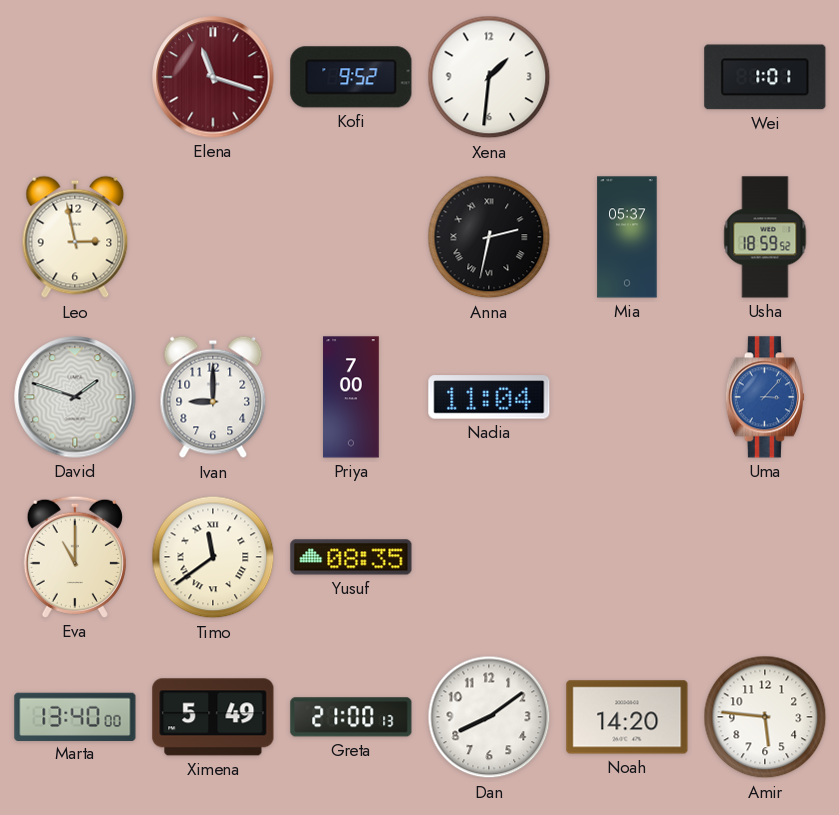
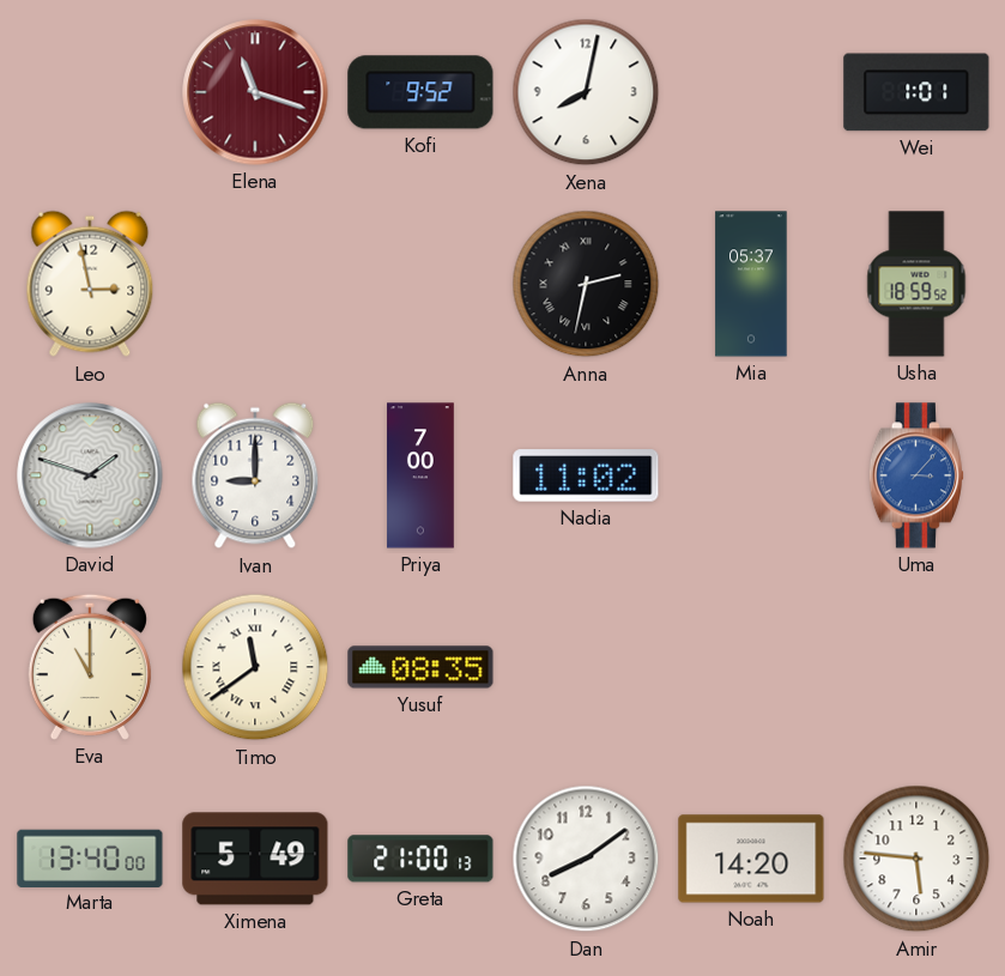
Xena: 1:31 -> 8:02
Nadia: 11:04 -> 11:02
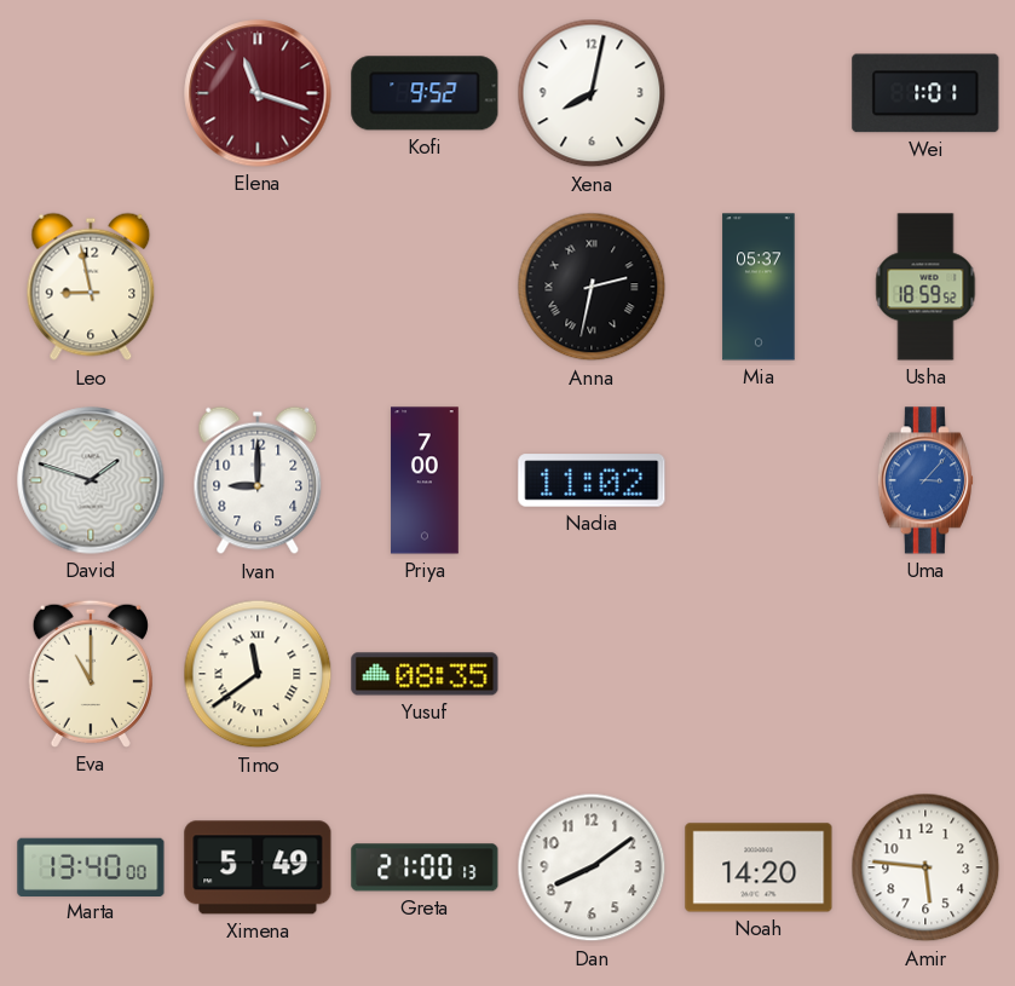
Leo: 2:58 -> 8:58
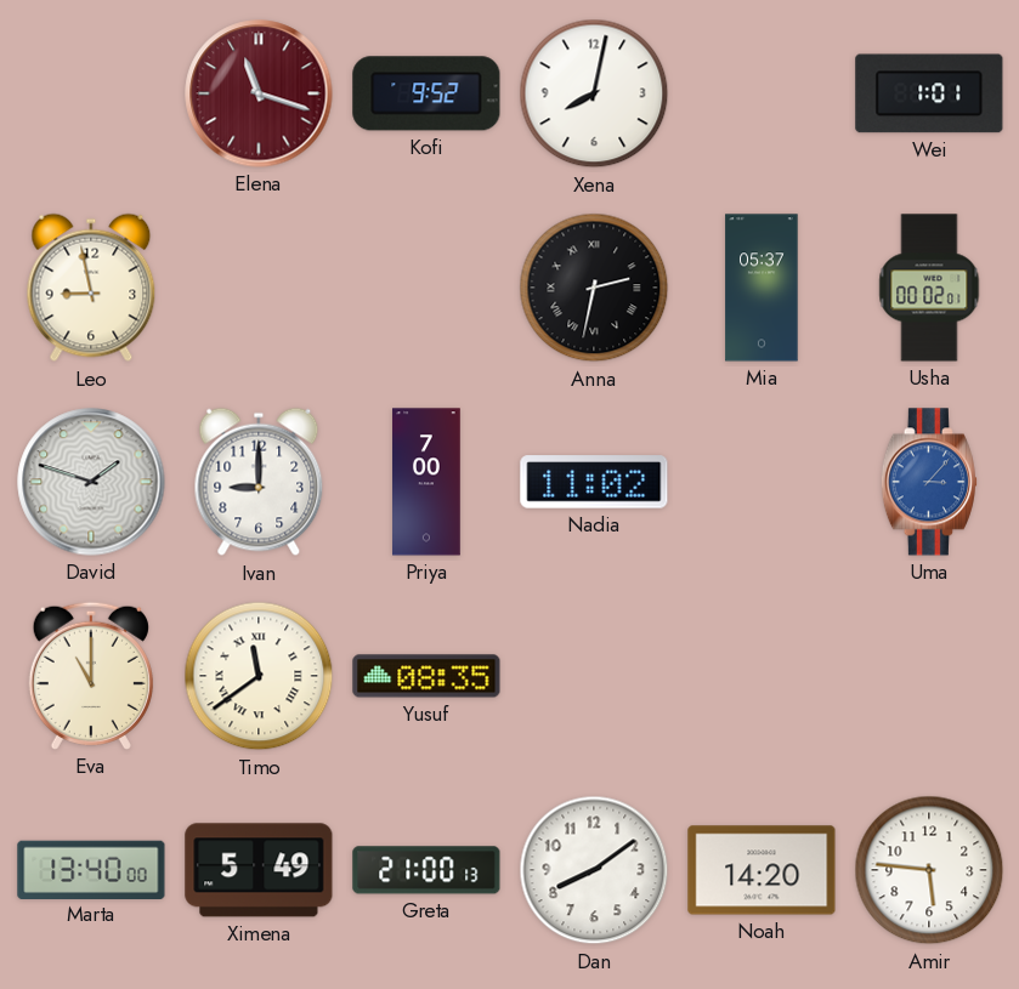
Usha: 18:59 -> 00:02
